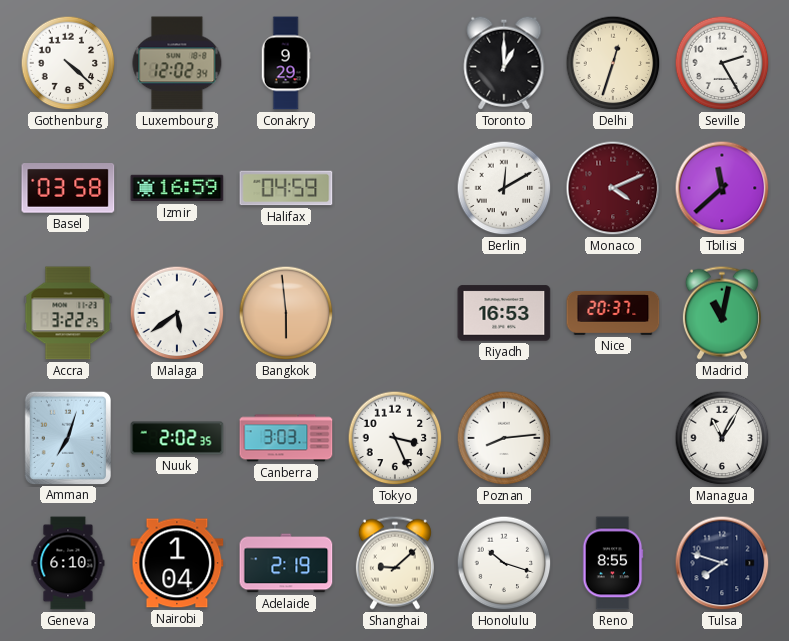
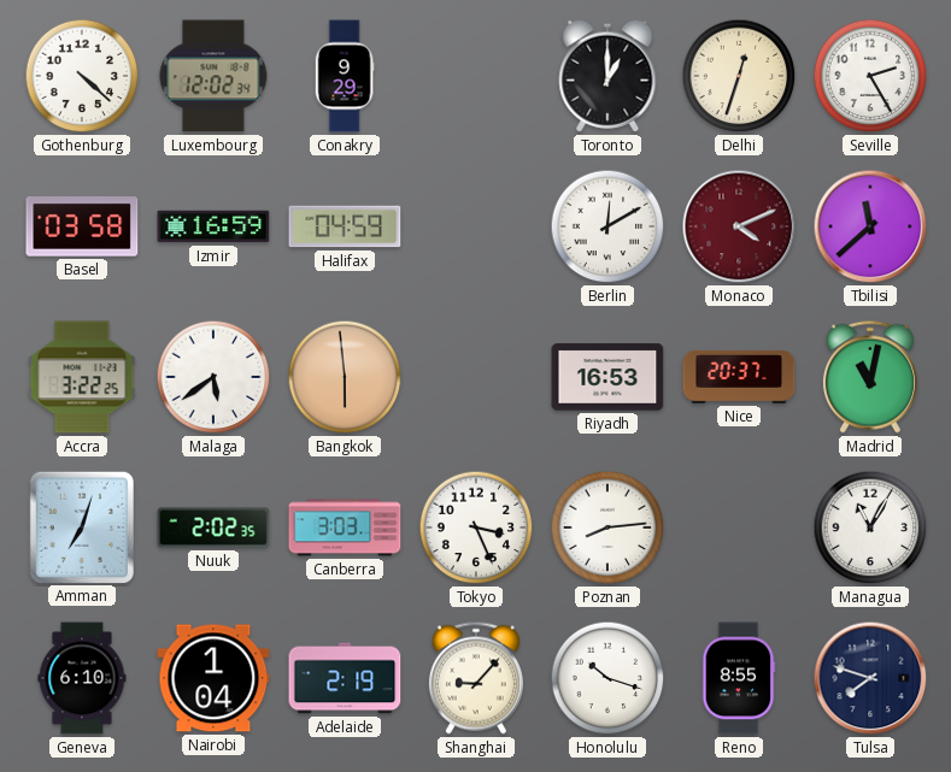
Shanghai: 9:08 -> 9:07
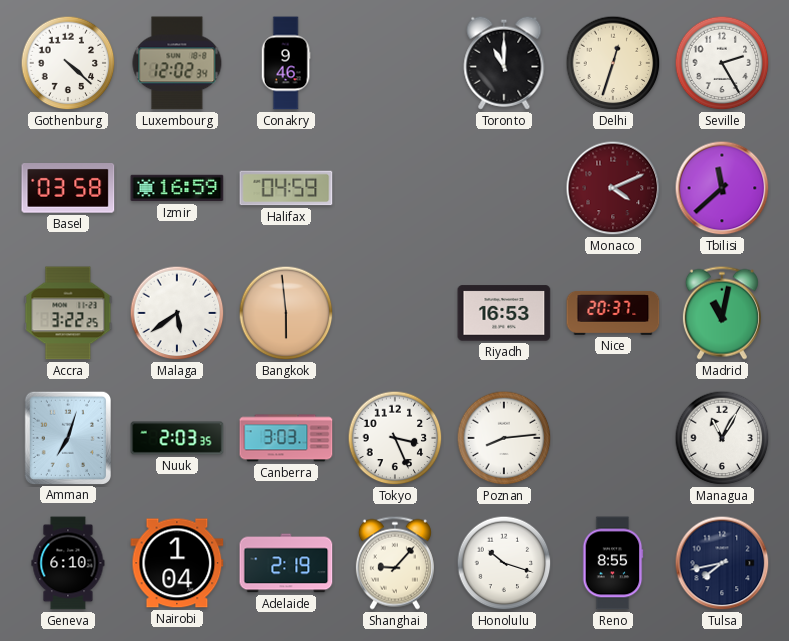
Conakry: 9:29 -> 9:46
Toronto: 1:00 -> 11:00
Berlin: 12:10 -> none
Nuuk: 2:02 -> 2:03
Tulsa: 7:48 -> 7:43
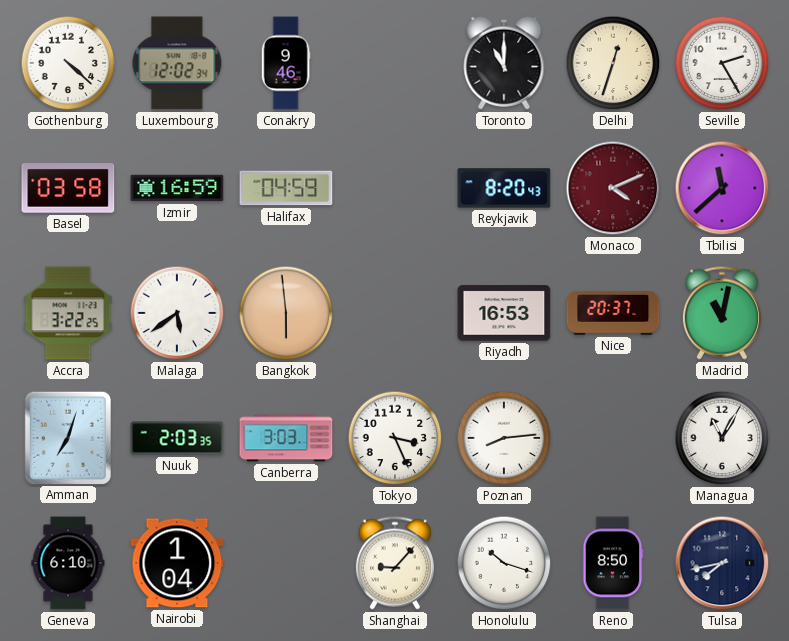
Reykjavik: none -> 8:20
Adelaide: 2:19 -> none
Reno: 8:55 -> 8:50
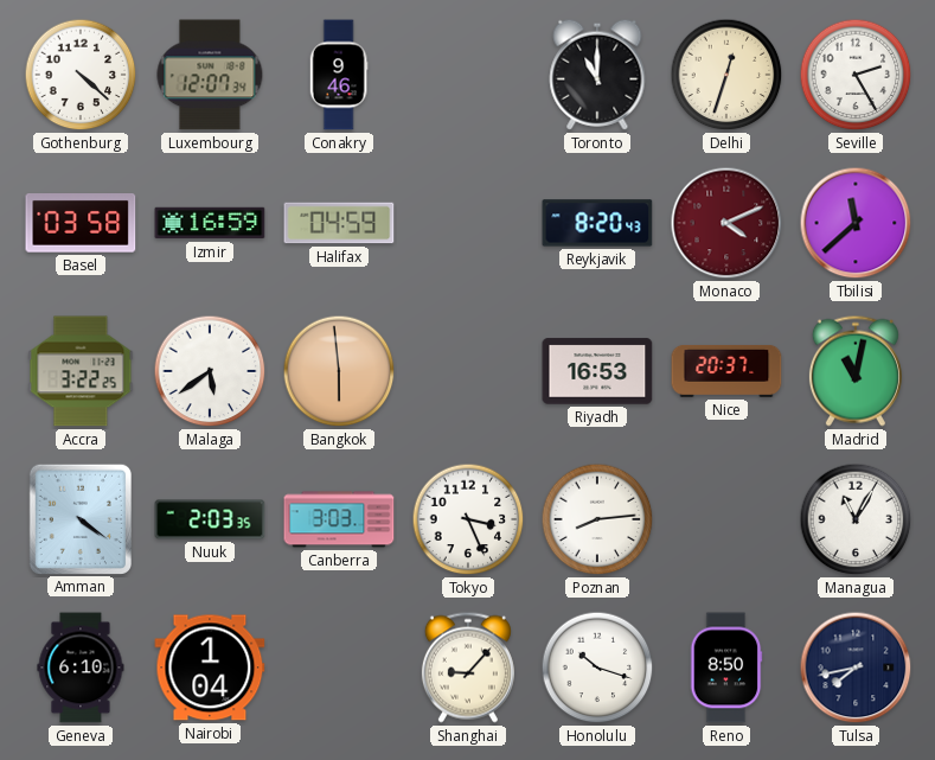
Luxembourg: 12:02 -> 12:07
Amman: 7:03 -> 4:21
